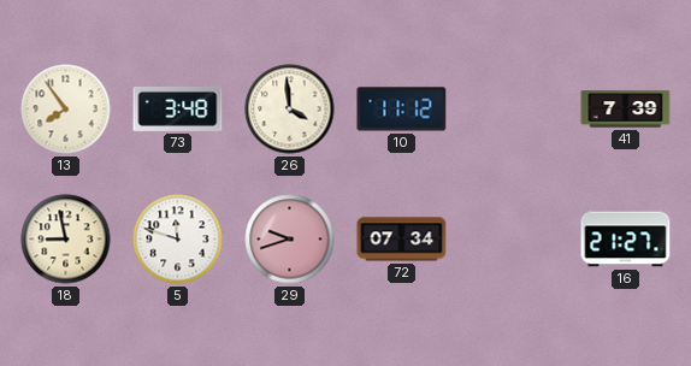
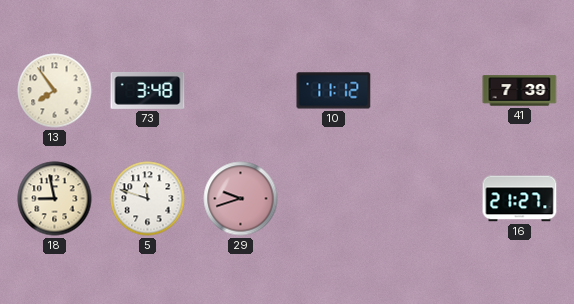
26: 3:59 -> none
72: 07:34 -> none
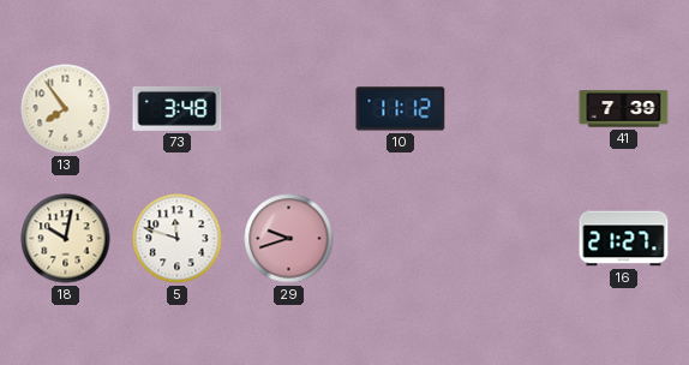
18: 8:58 -> 10:02
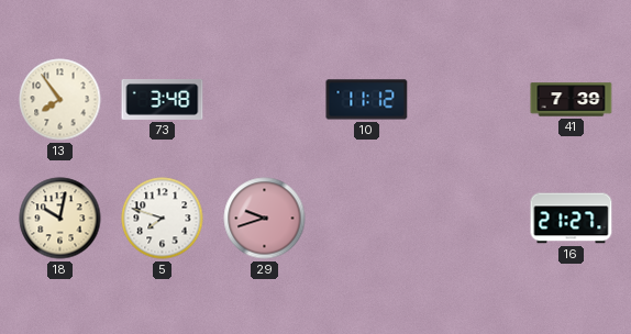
5: 11:48 -> 7:48
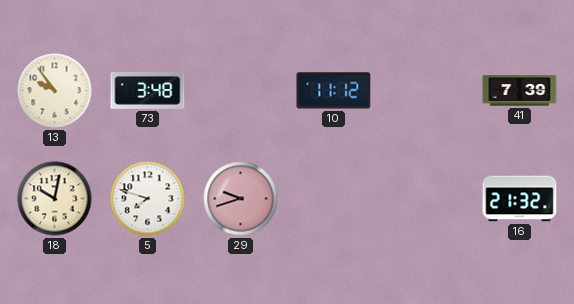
13: 7:54 -> 9:54
16: 21:27 -> 21:32
